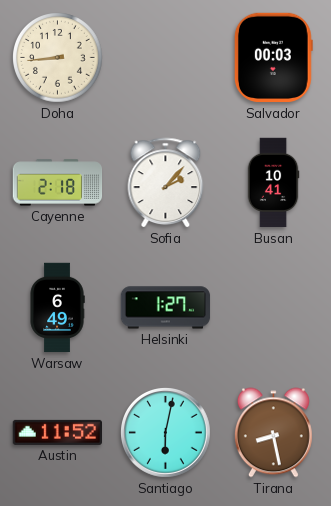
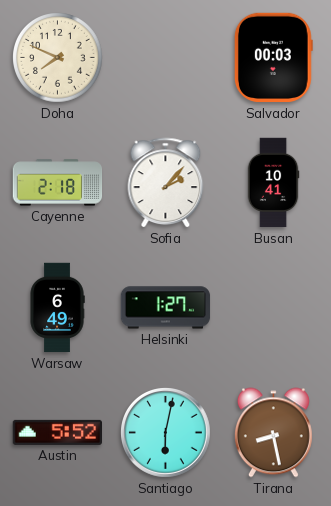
Doha: 8:44 -> 7:49
Austin: 11:52 -> 5:52
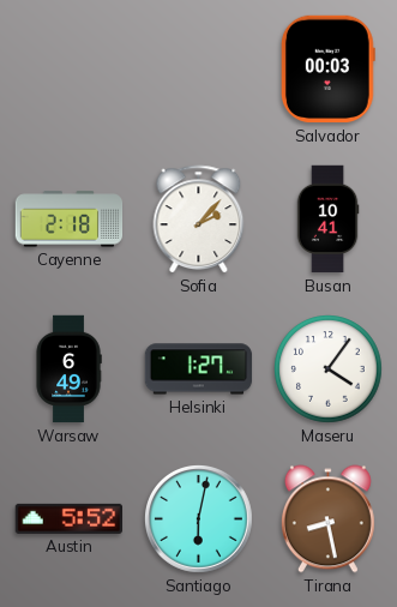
Doha: 7:49 -> none
Maseru: none -> 4:06
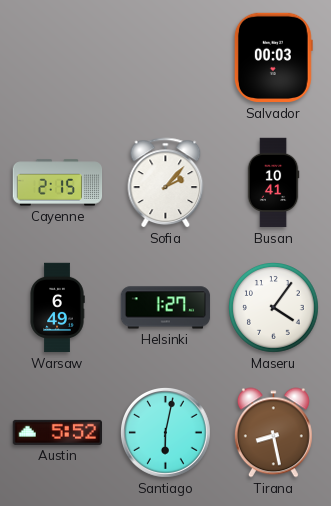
Cayenne: 2:18 -> 2:15
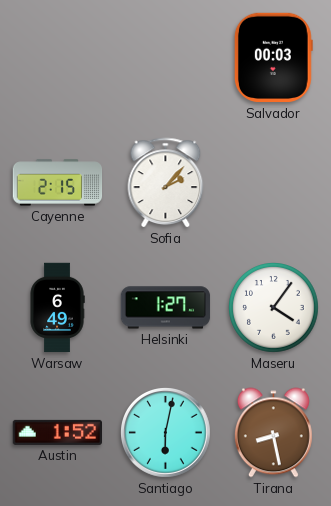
Busan: 10:41 -> none
Austin: 5:52 -> 1:52
